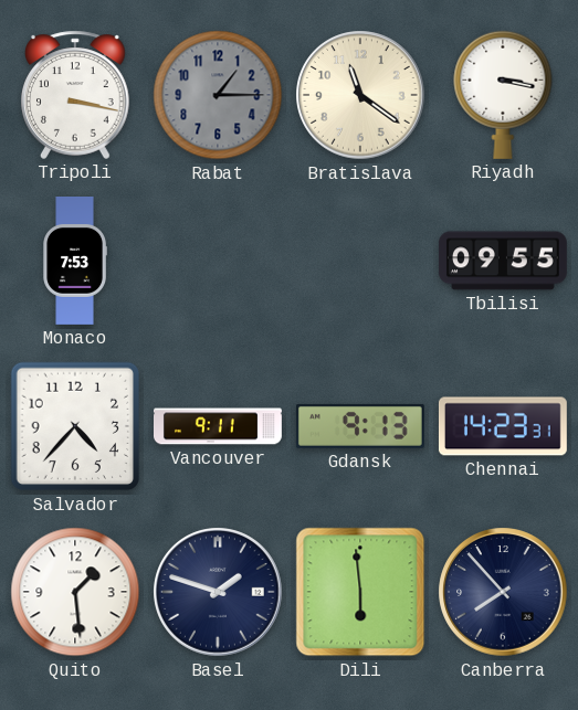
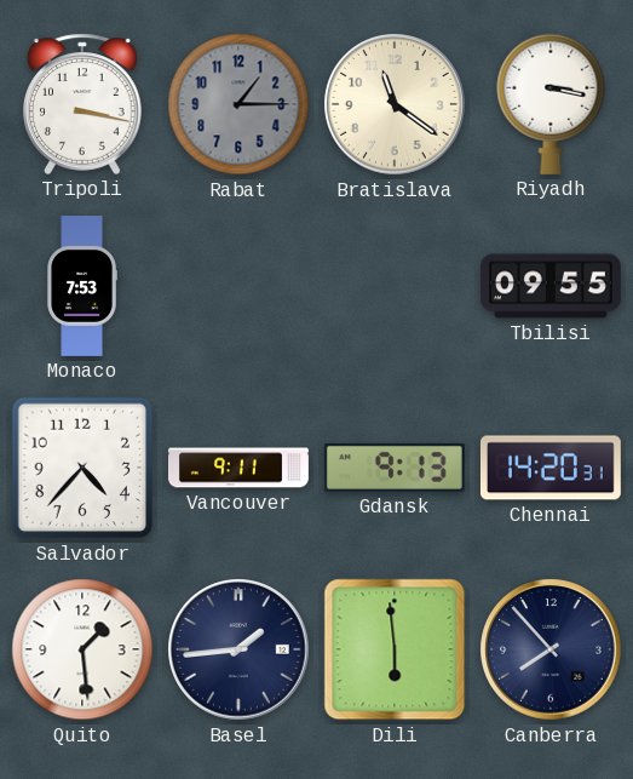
Chennai: 14:23 -> 14:20
Basel: 1:48 -> 1:44
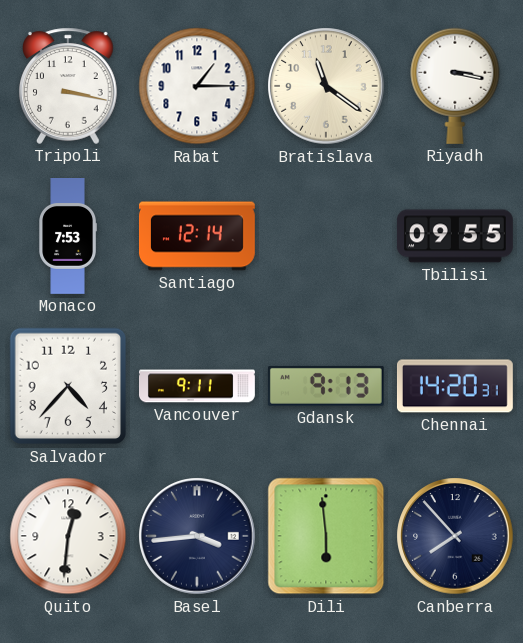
Rabat dial: grey -> white
Santiago: none -> 12:14
Quito: 1:29 -> 12:31
Basel: 1:44 -> 3:44
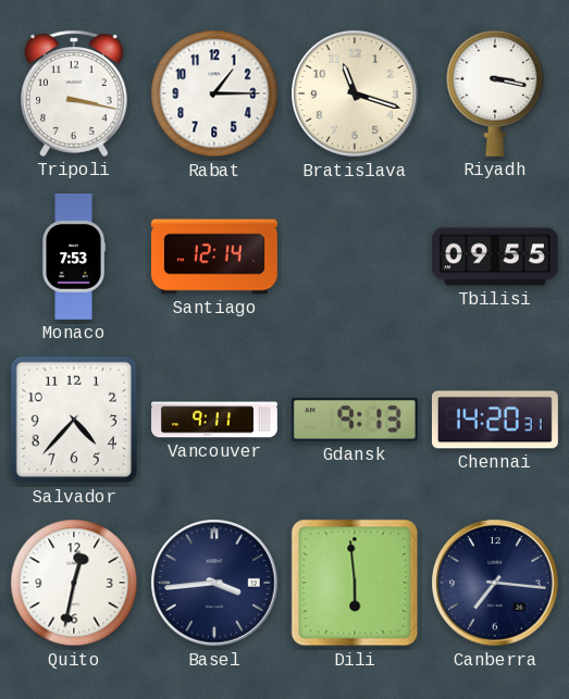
Bratislava: 11:21 -> 11:18
Quito: 12:31 -> 12:32
Canberra: 7:53 -> 7:16
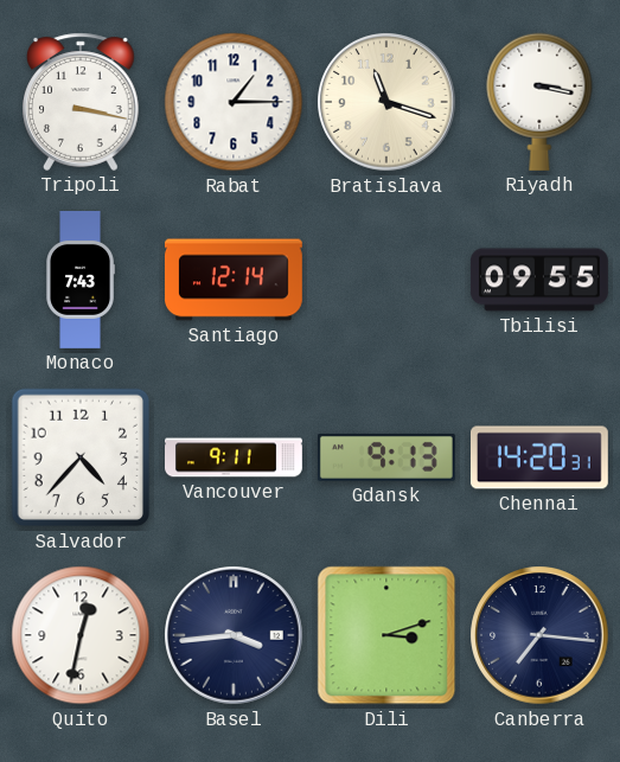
Monaco: 7:53 -> 7:43
Dili: 5:59 -> 3:12
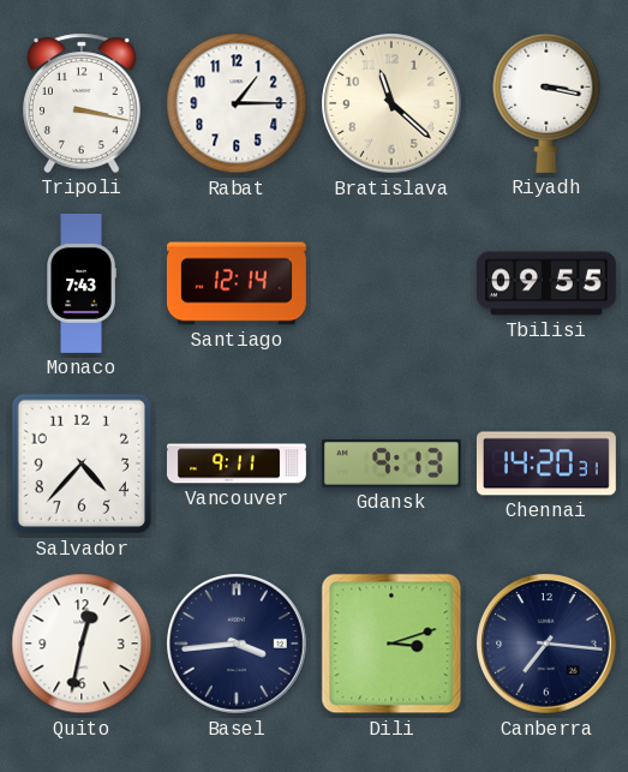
Bratislava: 11:18 -> 11:22
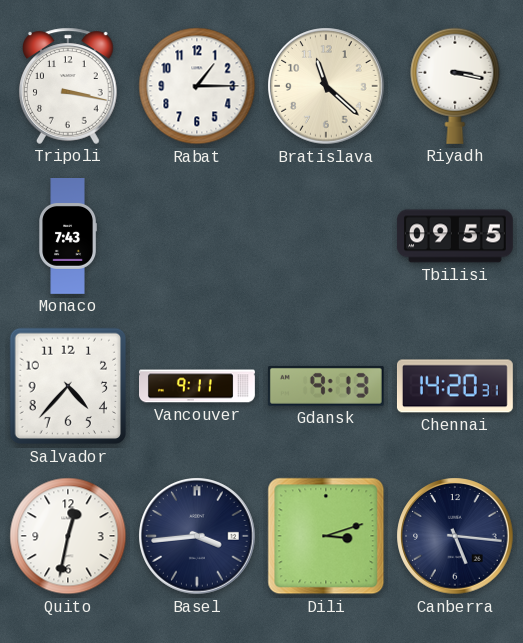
Santiago: 12:14 -> none
Canberra: 7:16 -> 5:16
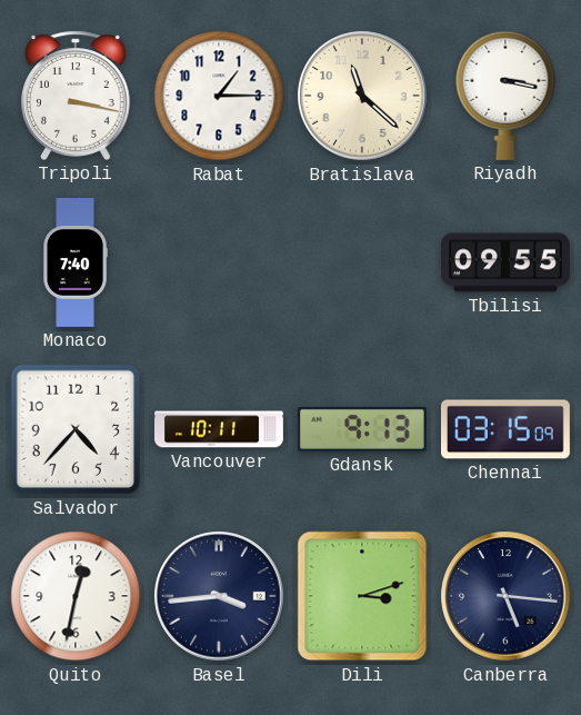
Monaco: 7:43 -> 7:40
Vancouver: 9:11 -> 10:11
Chennai: 14:20 -> 03:15
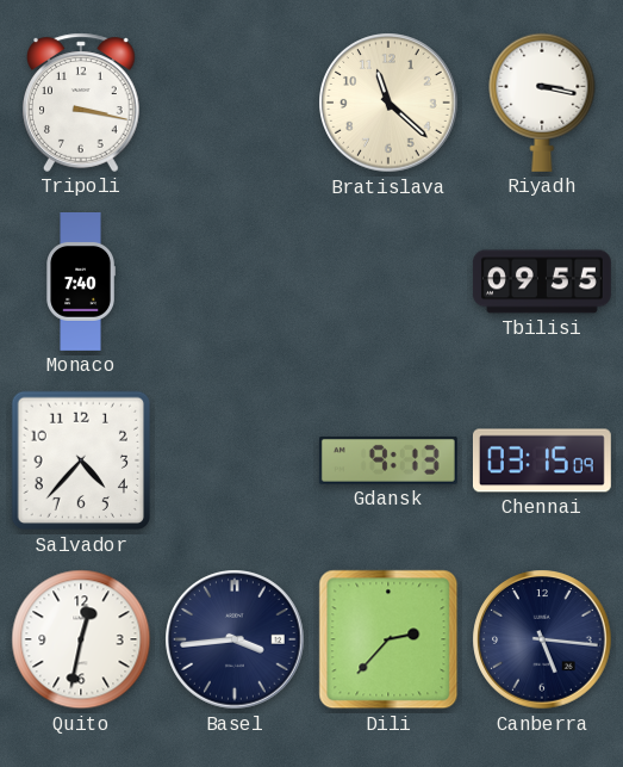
Rabat: 1:15 -> none
Vancouver: 10:11 -> none
Dili: 3:12 -> 2:37
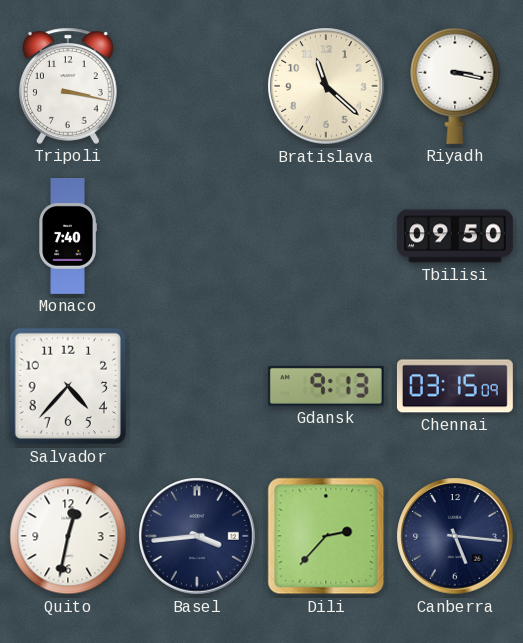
Tbilisi: 09:55 -> 09:50
